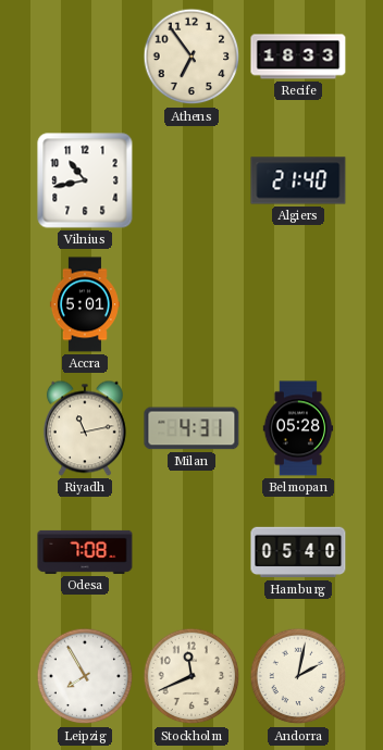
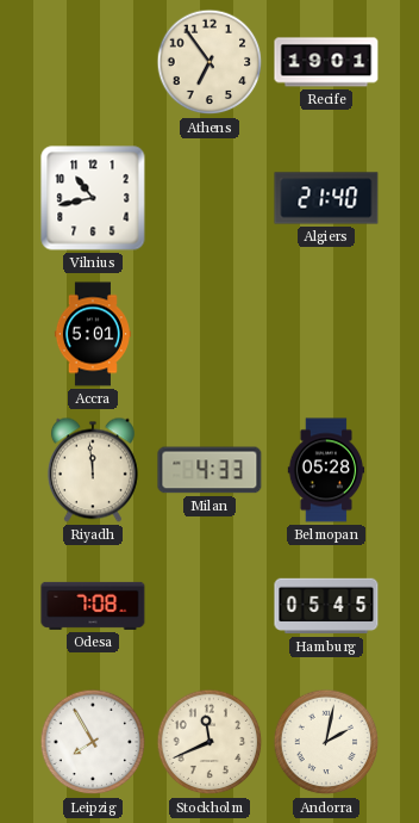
Recife: 18:33 -> 19:01
Riyadh: 11:13 -> 11:59
Milan: 4:31 -> 4:33
Hamburg: 05:40 -> 05:45
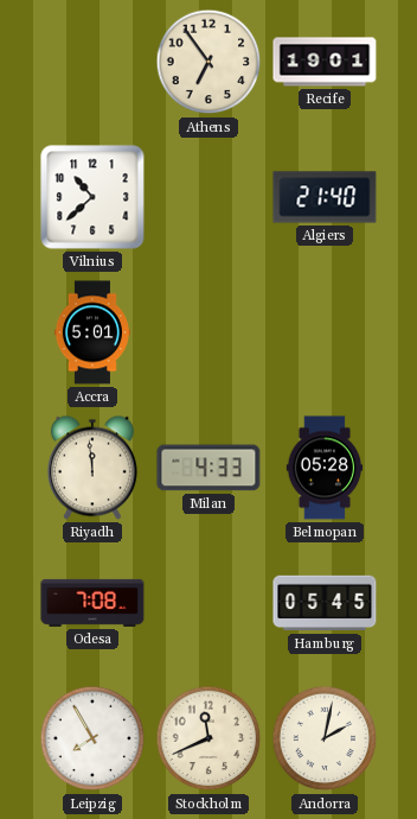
Vilnius: 10:43 -> 10:38
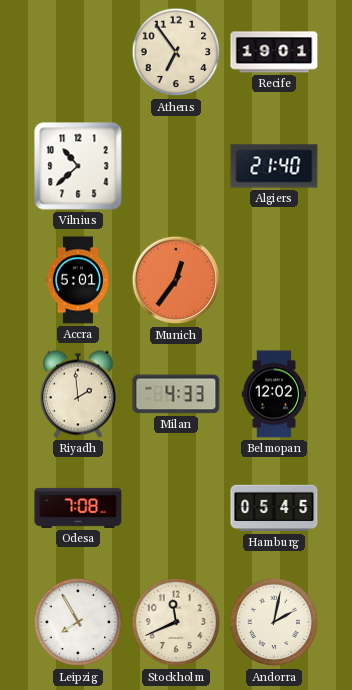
Munich: none -> 12:36
Riyadh: 11:59 -> 1:59
Belmopan: 05:28 -> 12:02
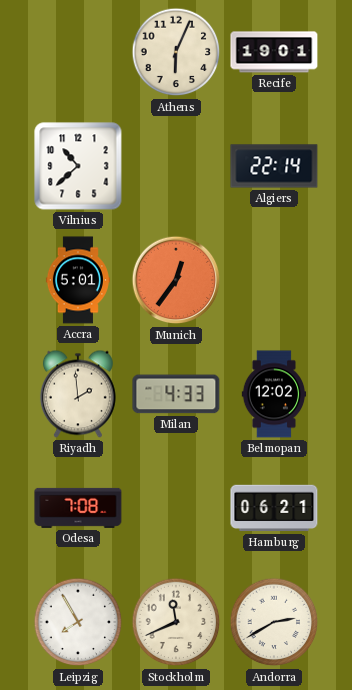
Athens: 6:54 -> 6:04
Algiers: 21:40 -> 22:14
Hamburg: 05:45 -> 06:21
Andorra: 2:02 -> 2:40
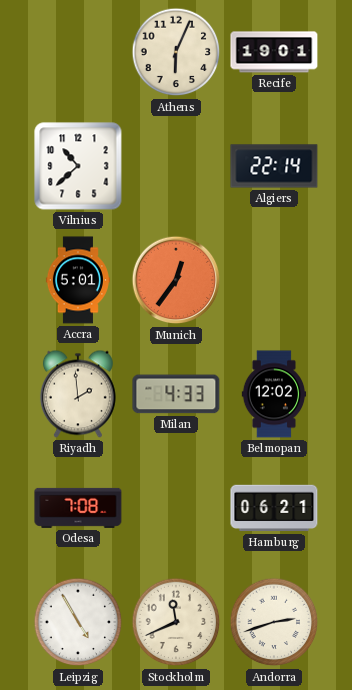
Leipzig: 7:55 -> 4:55
Andorra: 2:40 -> 2:42
